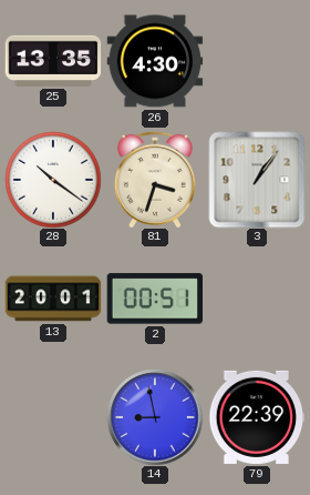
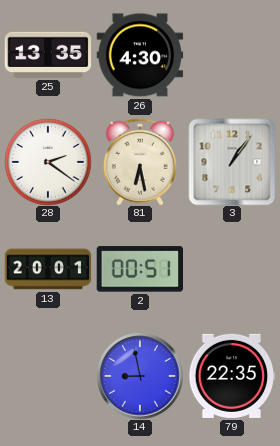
28: 10:21 -> 2:21
81: 3:33 -> 6:28
79: 22:39 -> 22:35
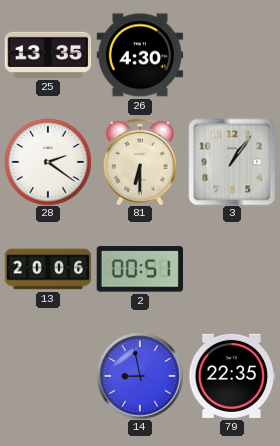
81: 6:28 -> 6:30
13: 20:01 -> 20:06
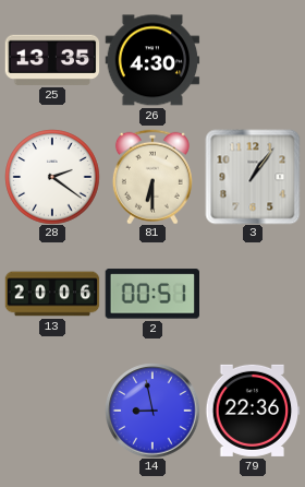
79: 22:35 -> 22:36
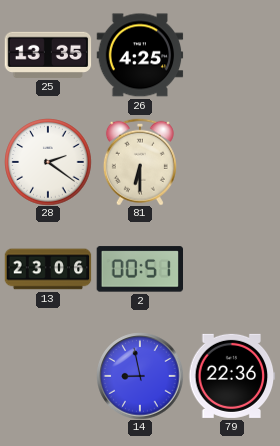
26: 4:30 -> 4:25
3: 1:06 -> none
13: 20:06 -> 23:06
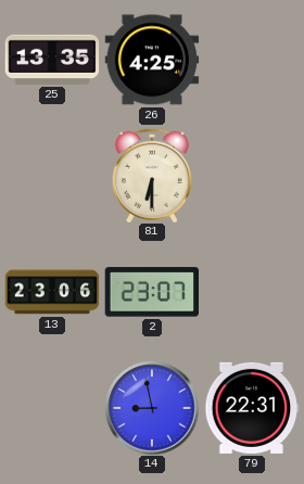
28: 2:21 -> none
2: 00:51 -> 23:07
79: 22:36 -> 22:31
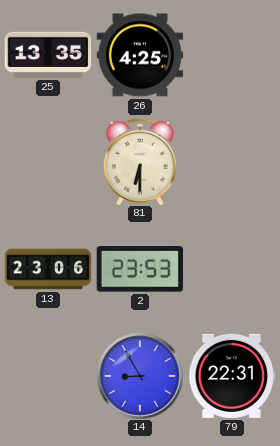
2: 23:07 -> 23:53
14: 8:58 -> 8:55
